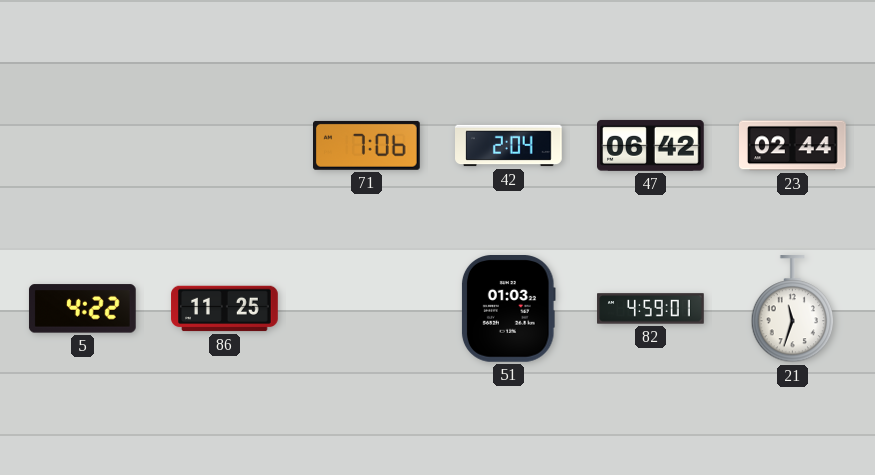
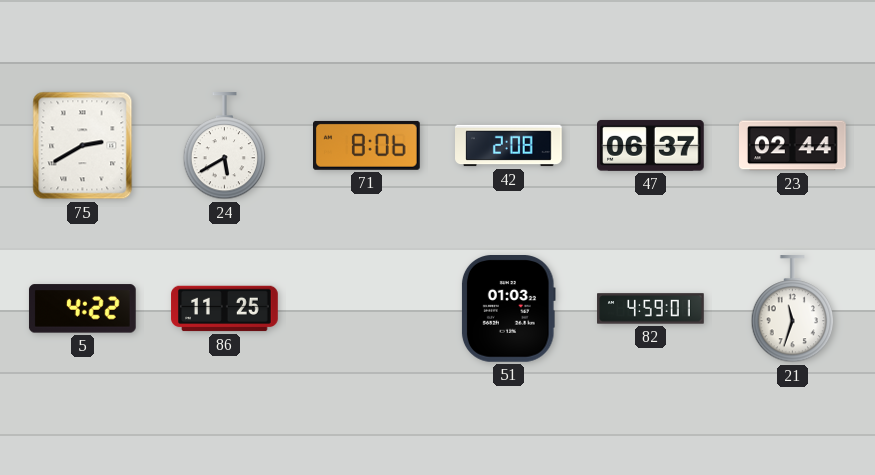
75: none -> 2:40
24: none -> 5:40
71: 7:06 -> 8:06
42: 2:04 -> 2:08
47: 06:42 -> 06:37
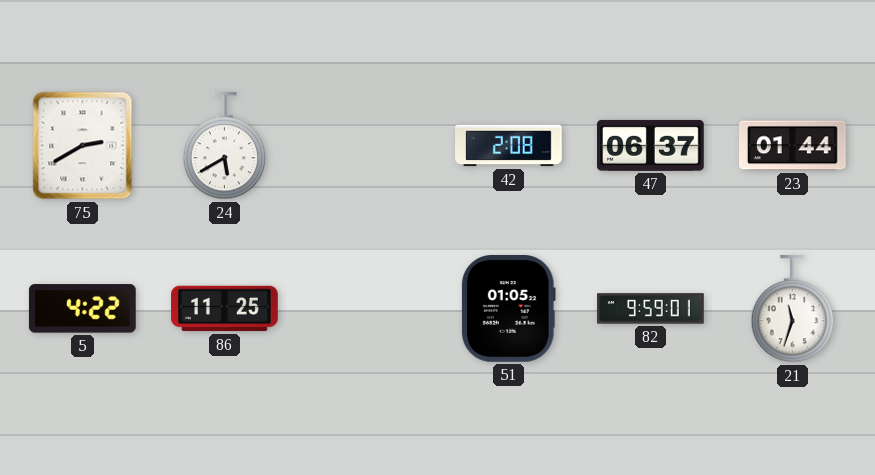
71: 8:06 -> none
23: 02:44 -> 01:44
51: 01:03 -> 01:05
82: 4:59 -> 9:59
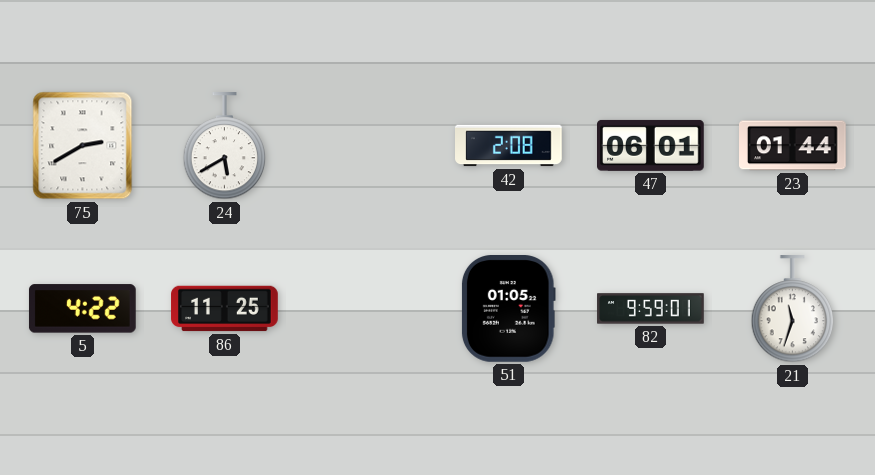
47: 06:37 -> 06:01
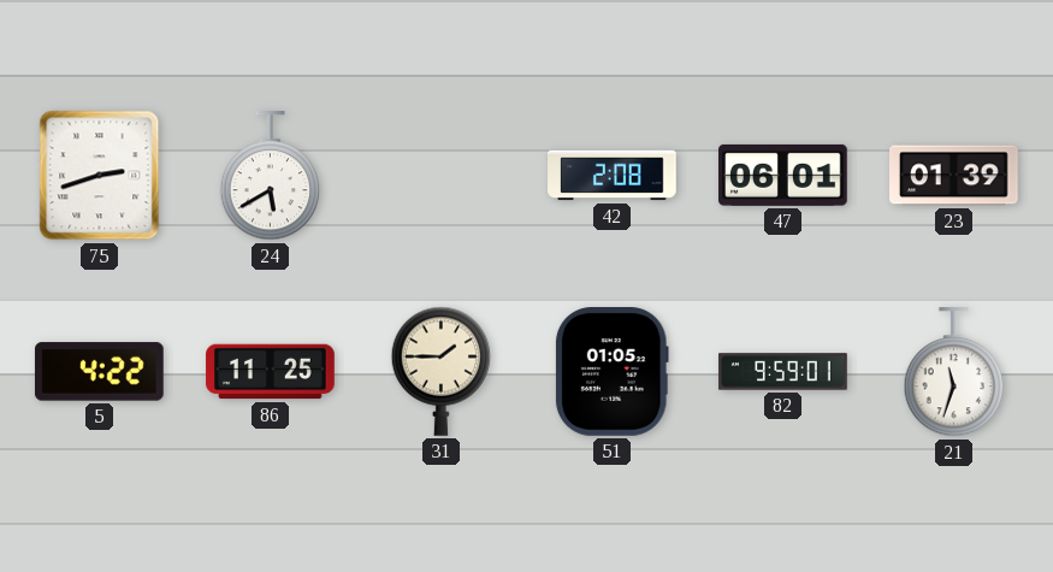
75: 2:40 -> 2:42
23: 01:44 -> 01:39
31: none -> 1:45
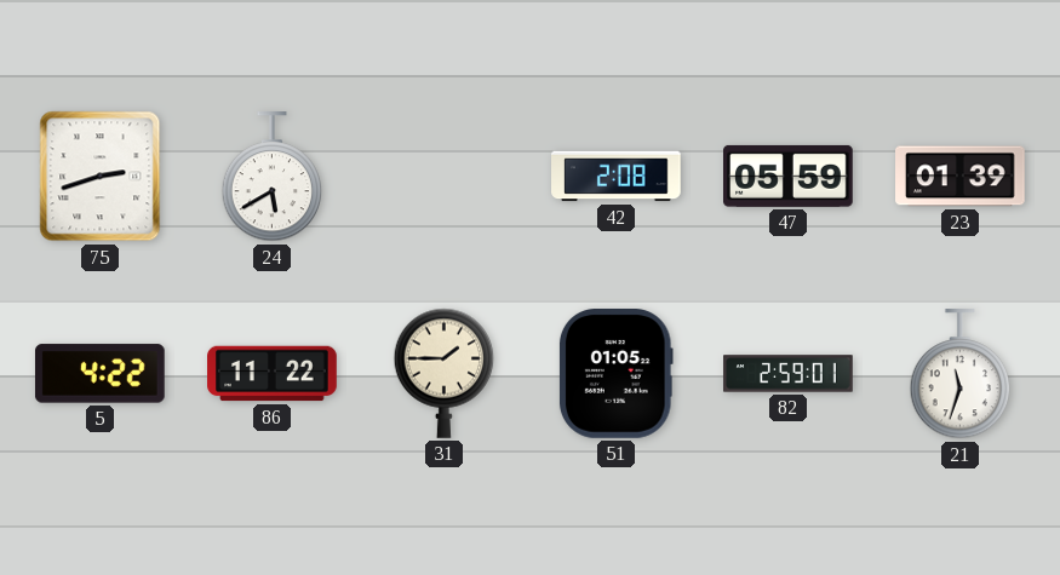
47: 06:01 -> 05:59
86: 11:25 -> 11:22
82: 9:59 -> 2:59
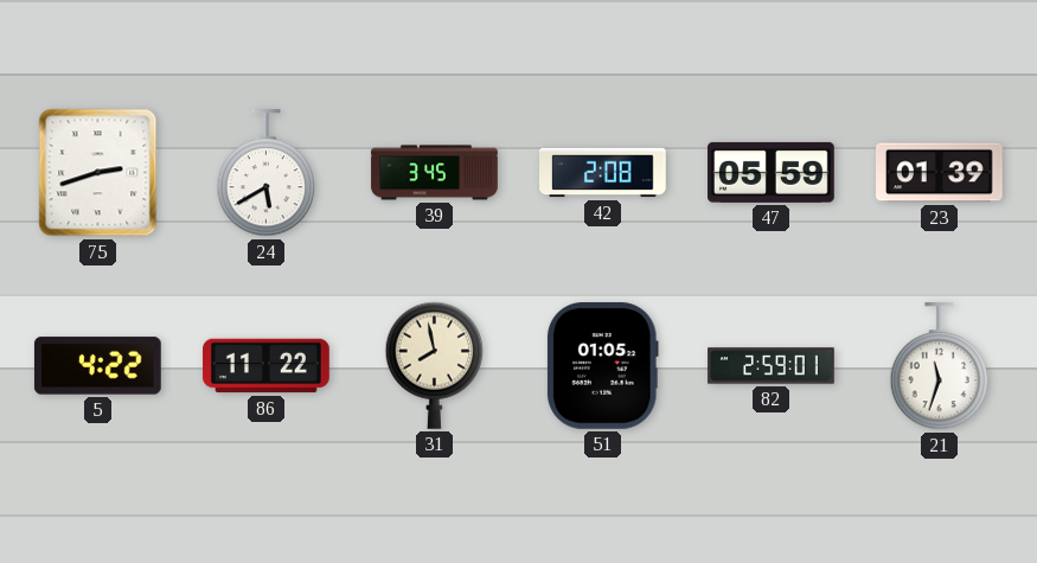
39: none -> 3:45
31: 1:45 -> 7:58
